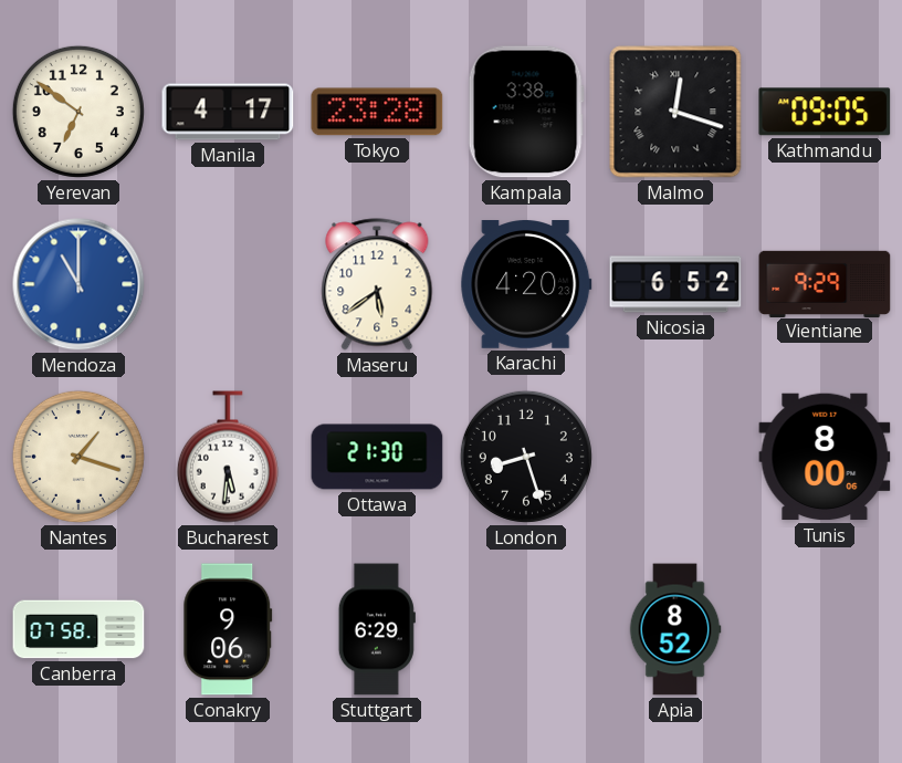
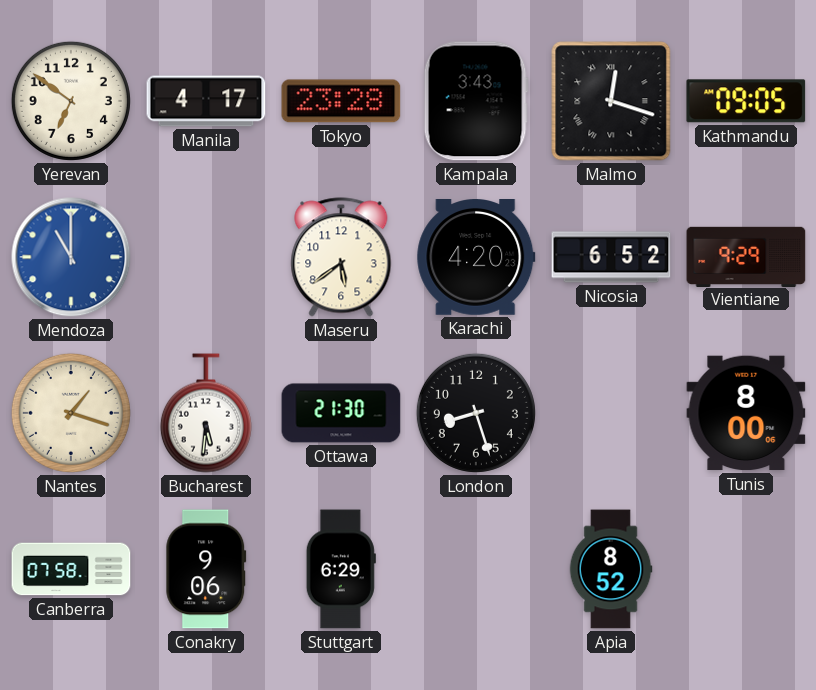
Kampala: 3:38 -> 3:43
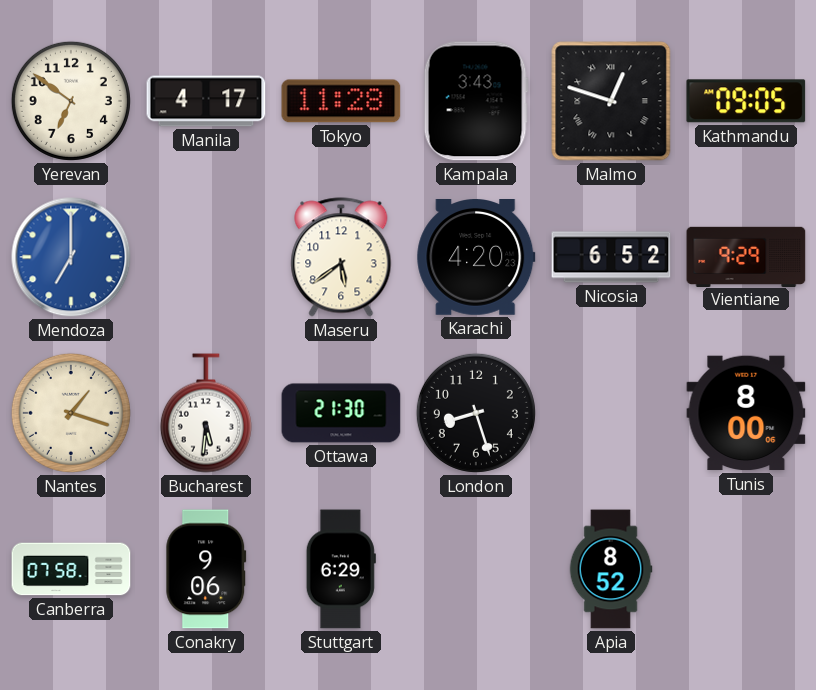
Tokyo: 23:28 -> 11:28
Malmo: 12:18 -> 12:48
Mendoza: 11:00 -> 7:00
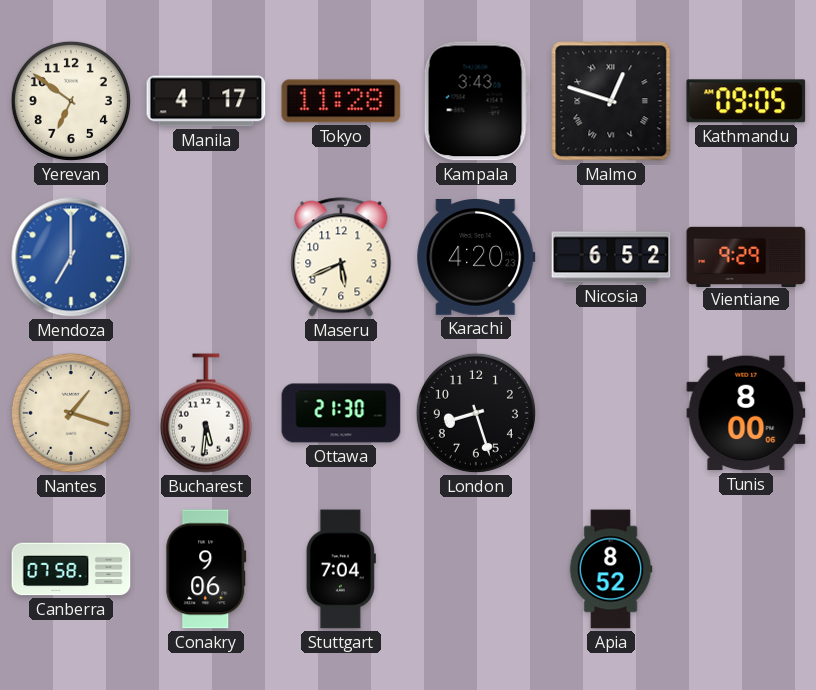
Maseru: 5:39 -> 5:41
Stuttgart: 6:29 -> 7:04
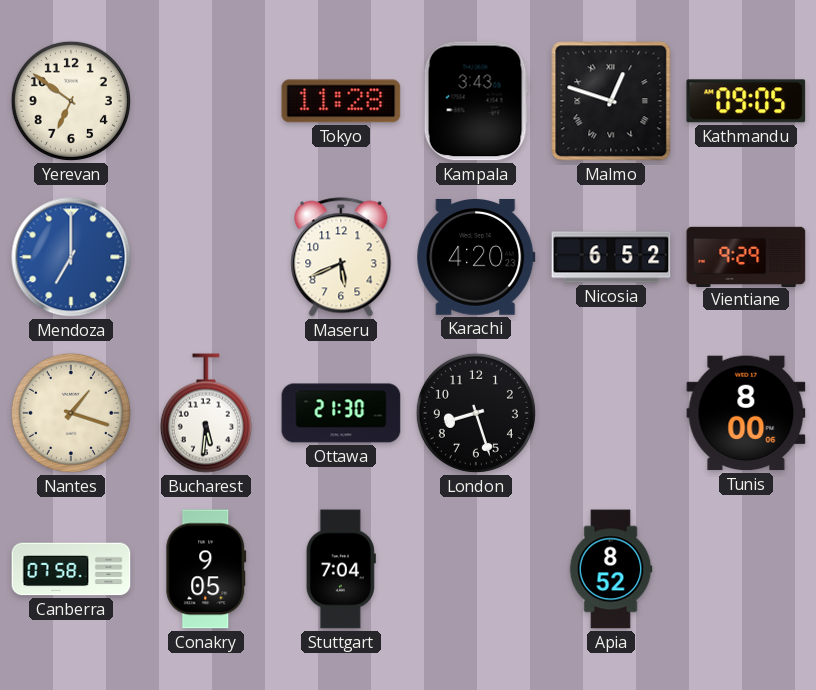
Manila: 4:17 -> none
Conakry: 9:06 -> 9:05
